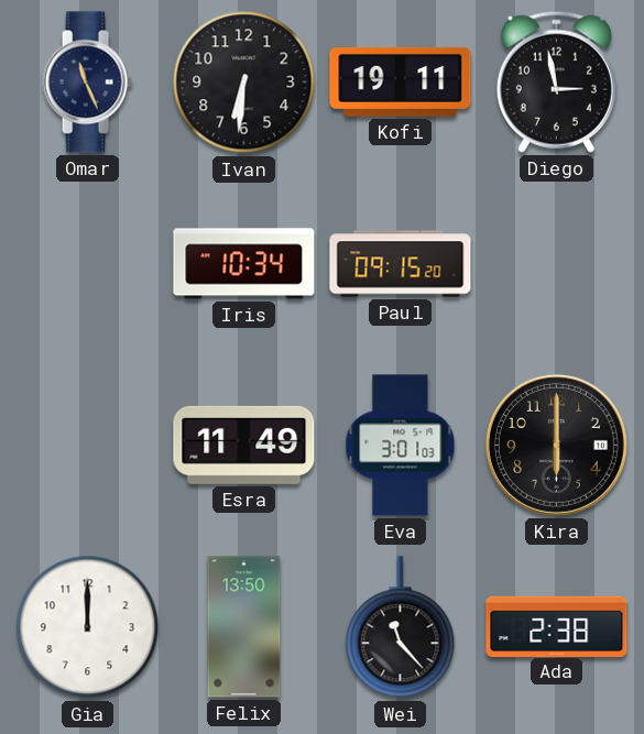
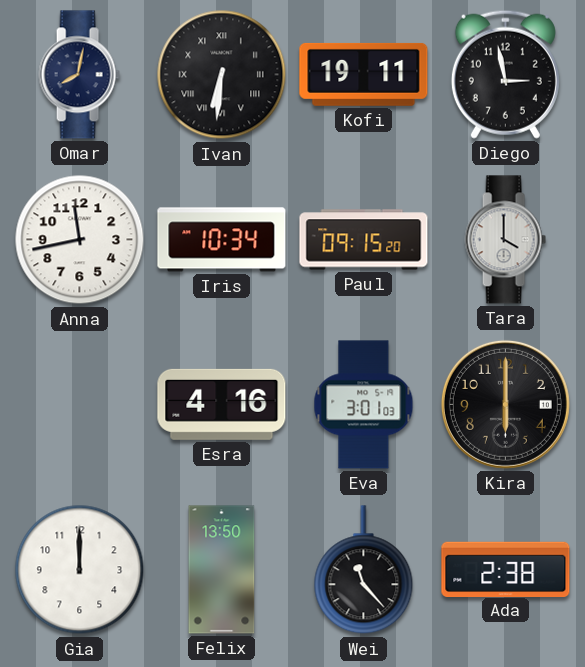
Omar: 11:26 -> 8:02
Ivan numerals: Arabic -> Roman
Anna: none -> 11:43
Tara: none -> 4:00
Esra: 11:49 -> 4:16
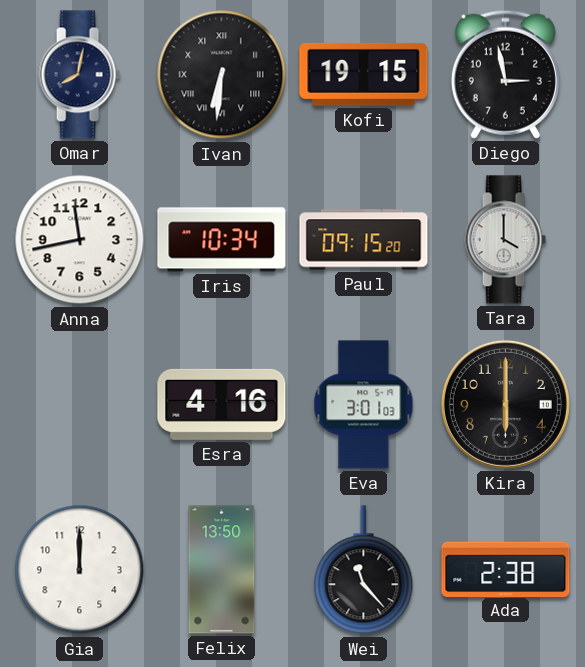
Kofi: 19:11 -> 19:15
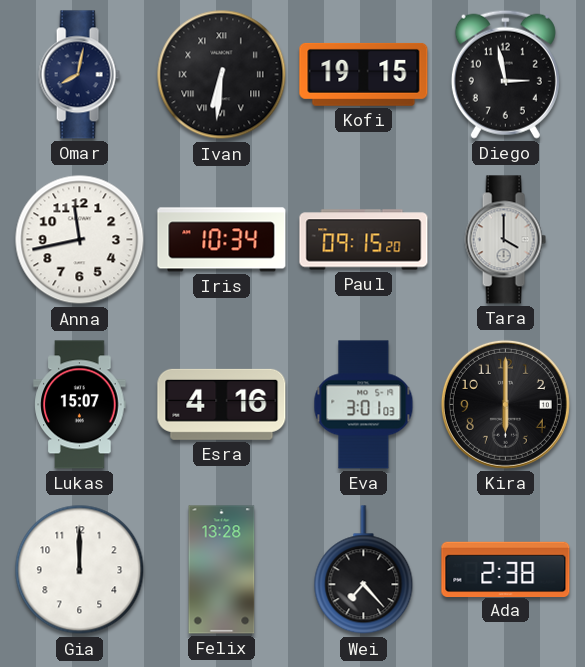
Lukas: none -> 15:07
Felix: 13:50 -> 13:28
Wei: 11:23 -> 7:23
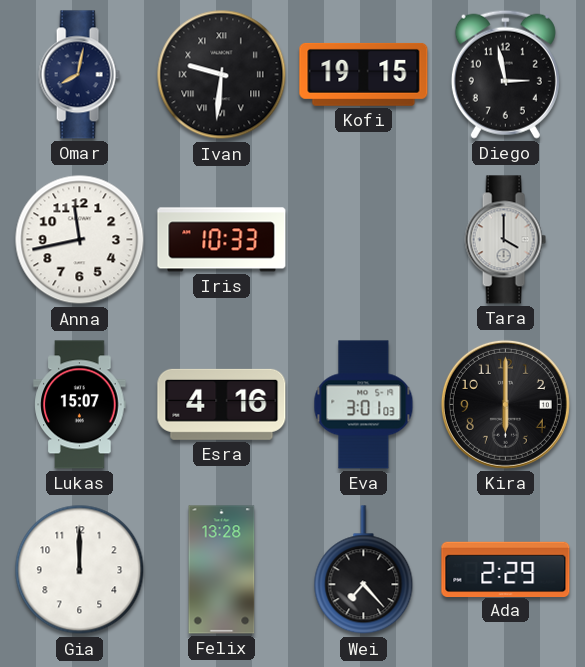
Ivan: 6:31 -> 9:31
Iris: 10:34 -> 10:33
Paul: 09:15 -> none
Ada: 2:38 -> 2:29
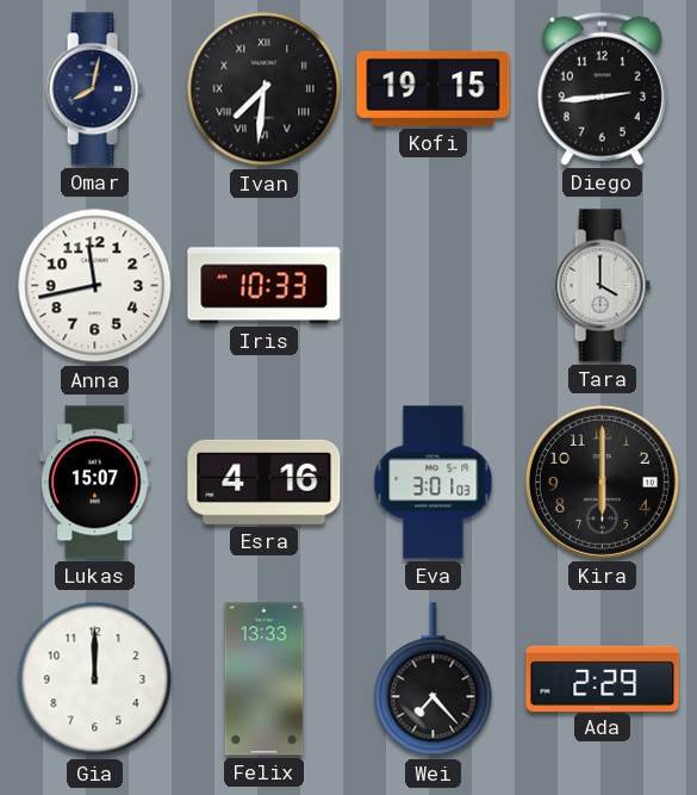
Ivan: 9:31 -> 7:31
Diego: 2:58 -> 2:44
Felix: 13:28 -> 13:33
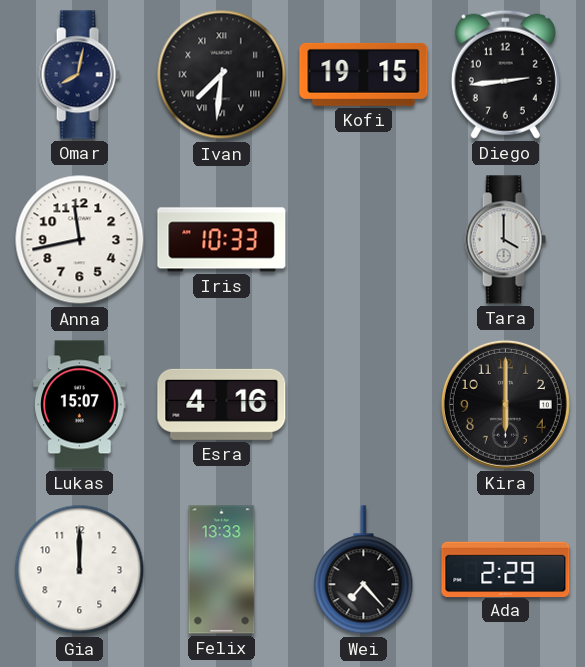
Eva: 3:01 -> none
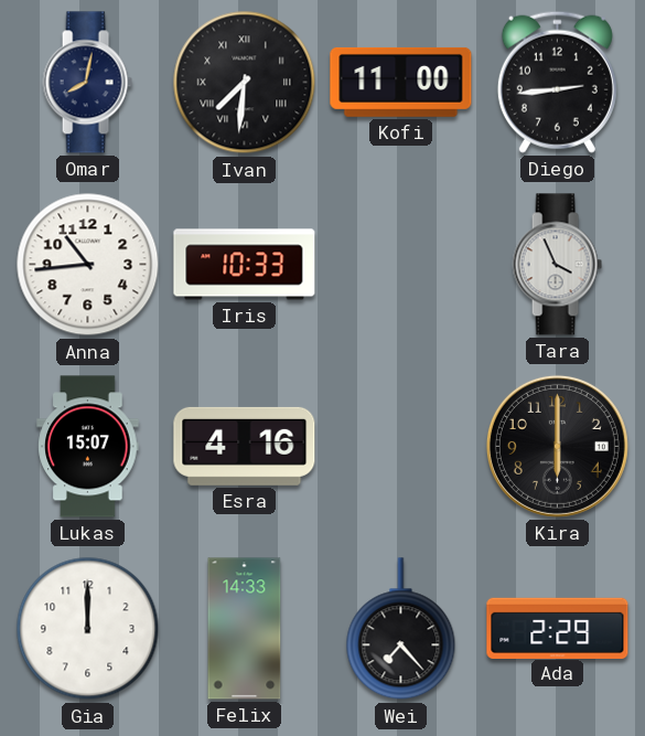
Kofi: 19:15 -> 11:00
Anna: 11:43 -> 10:44
Tara: 4:00 -> 3:56
Felix: 13:33 -> 14:33
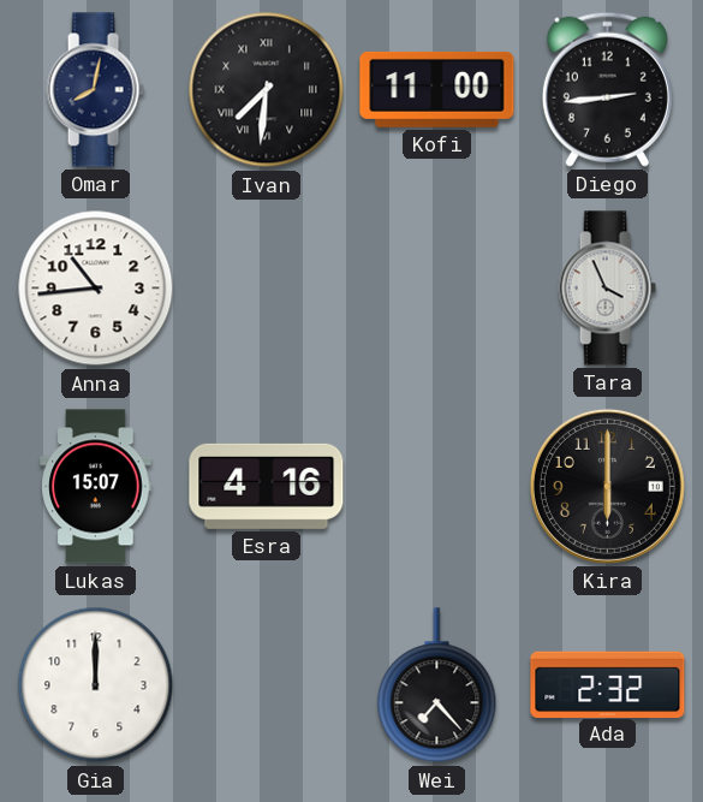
Iris: 10:33 -> none
Felix: 14:33 -> none
Ada: 2:29 -> 2:32
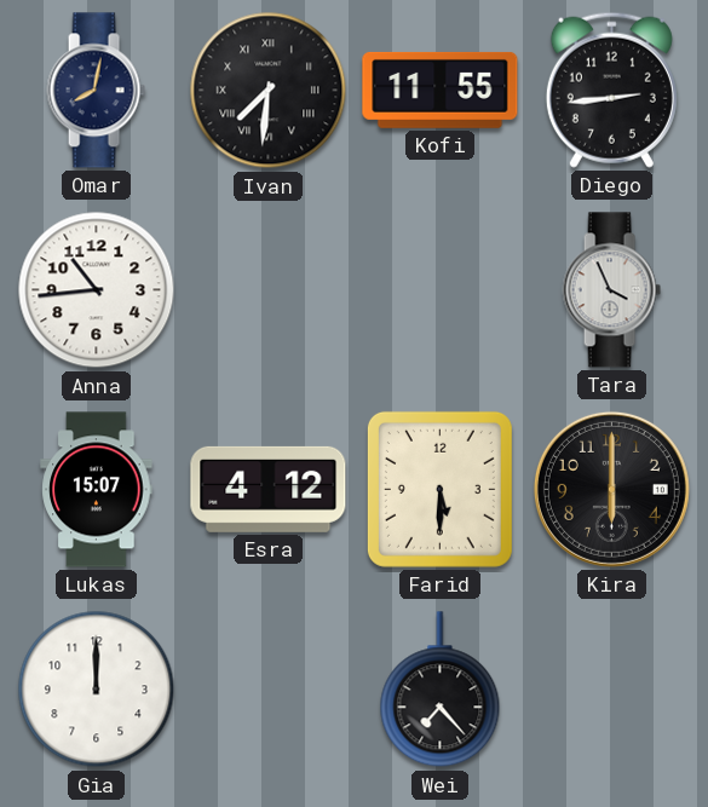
Kofi: 11:00 -> 11:55
Esra: 4:16 -> 4:12
Farid: none -> 5:30
Ada: 2:32 -> none
